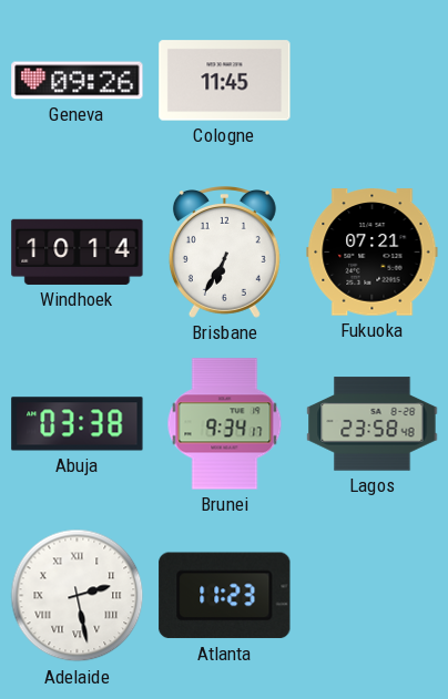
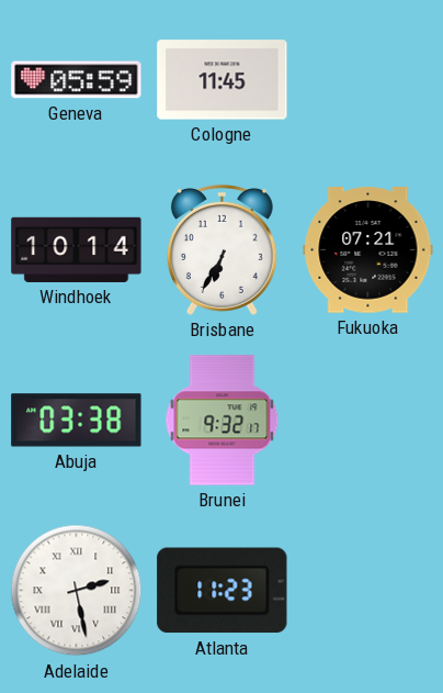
Geneva: 09:26 -> 05:59
Brunei: 9:34 -> 9:32
Lagos: 23:58 -> none
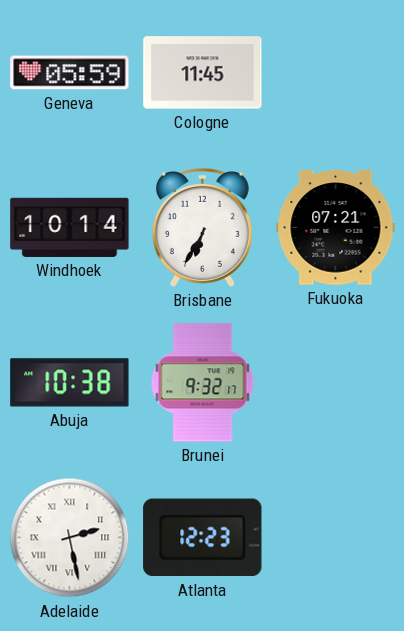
Abuja: 03:38 -> 10:38
Atlanta: 11:23 -> 12:23
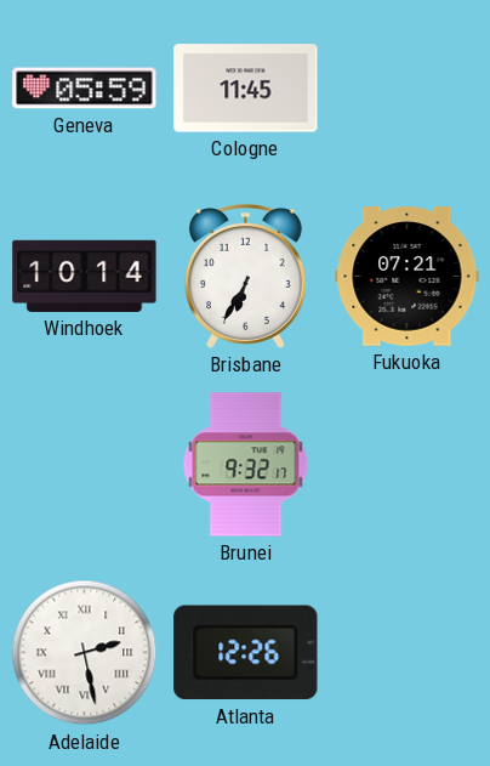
Abuja: 10:38 -> none
Atlanta: 12:23 -> 12:26
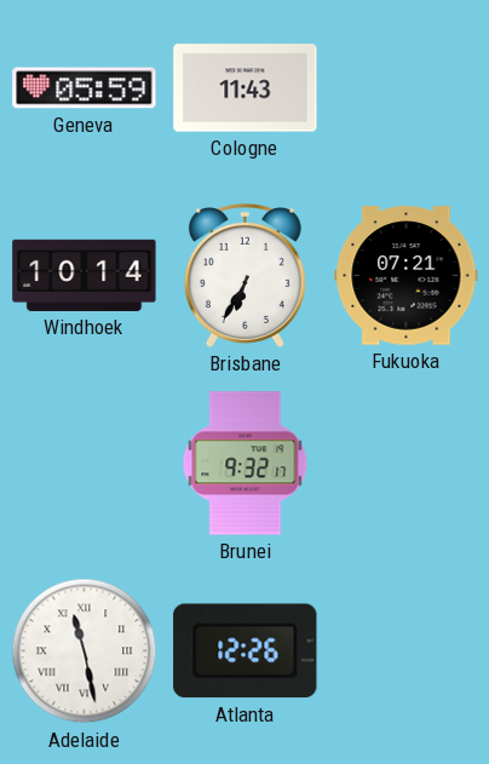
Cologne: 11:45 -> 11:43
Adelaide: 2:28 -> 11:28
